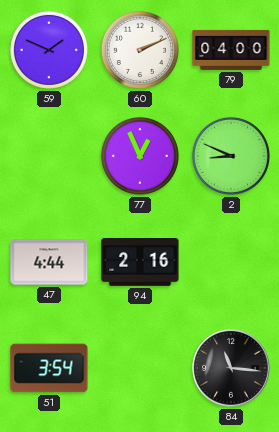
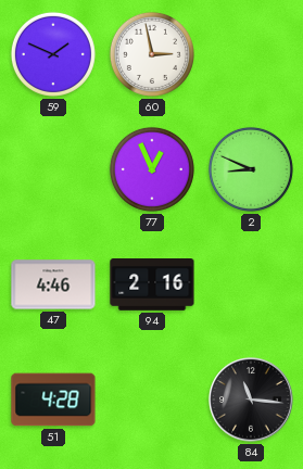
60: 2:11 -> 2:58
79: 04:00 -> none
47: 4:44 -> 4:46
51: 3:54 -> 4:28
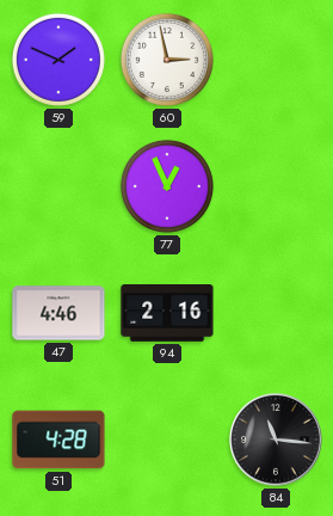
2: 8:49 -> none
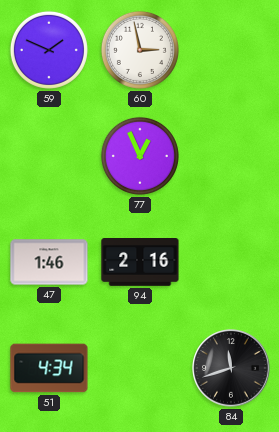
47: 4:46 -> 1:46
51: 4:28 -> 4:34
84: 11:16 -> 11:42
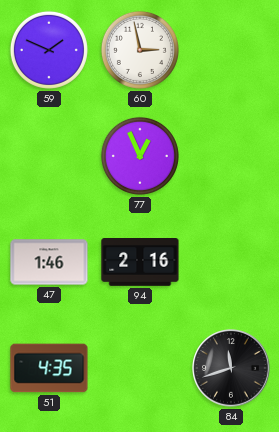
51: 4:34 -> 4:35
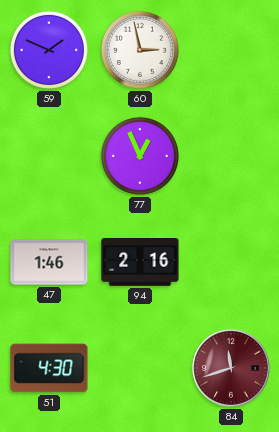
51: 4:35 -> 4:30
84 dial: black -> burgundy
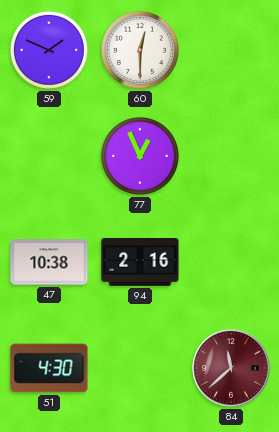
60: 2:58 -> 12:30
47: 1:46 -> 10:38
84: 11:42 -> 11:38
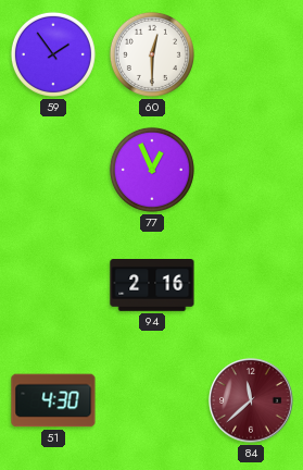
59: 1:49 -> 1:54
47: 10:38 -> none
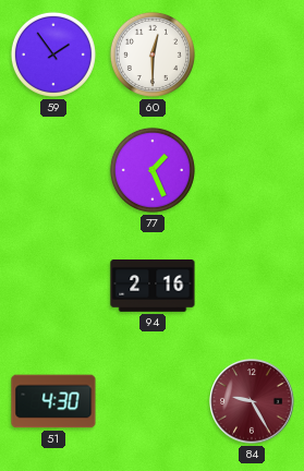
77: 12:56 -> 1:26
84: 11:38 -> 9:25
